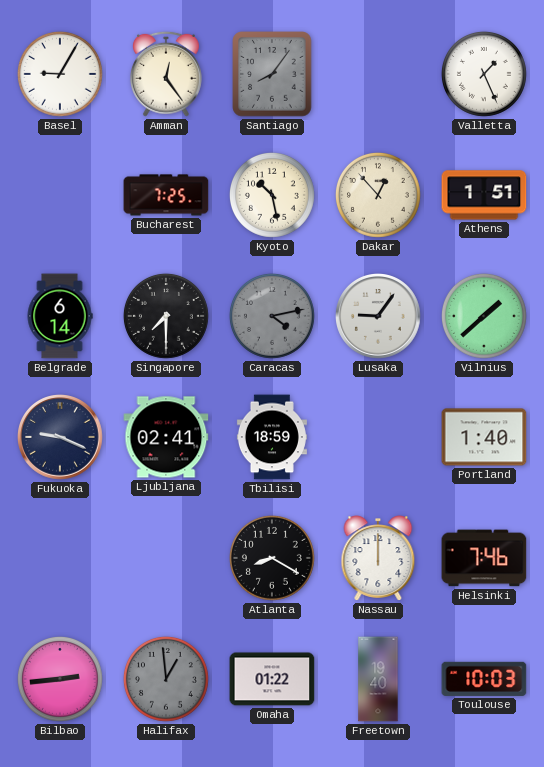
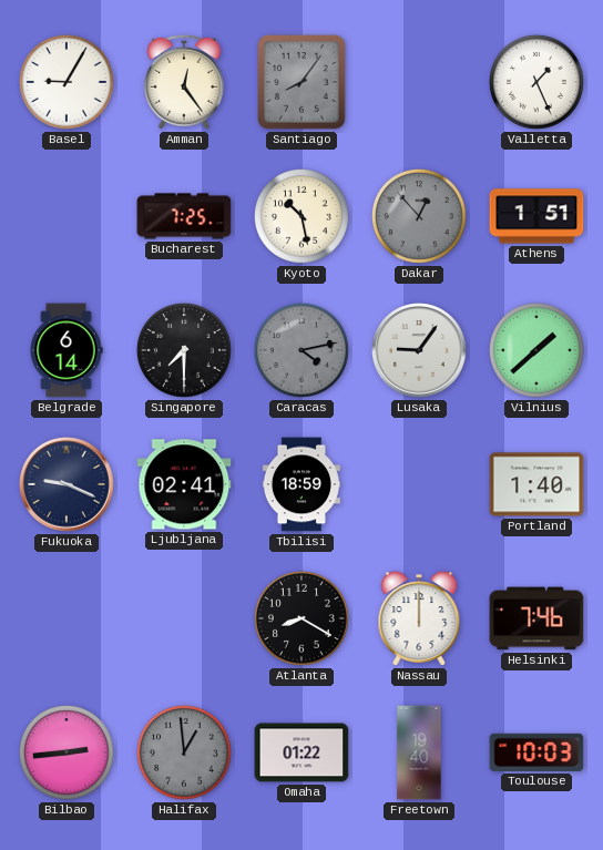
Dakar dial: cream -> grey
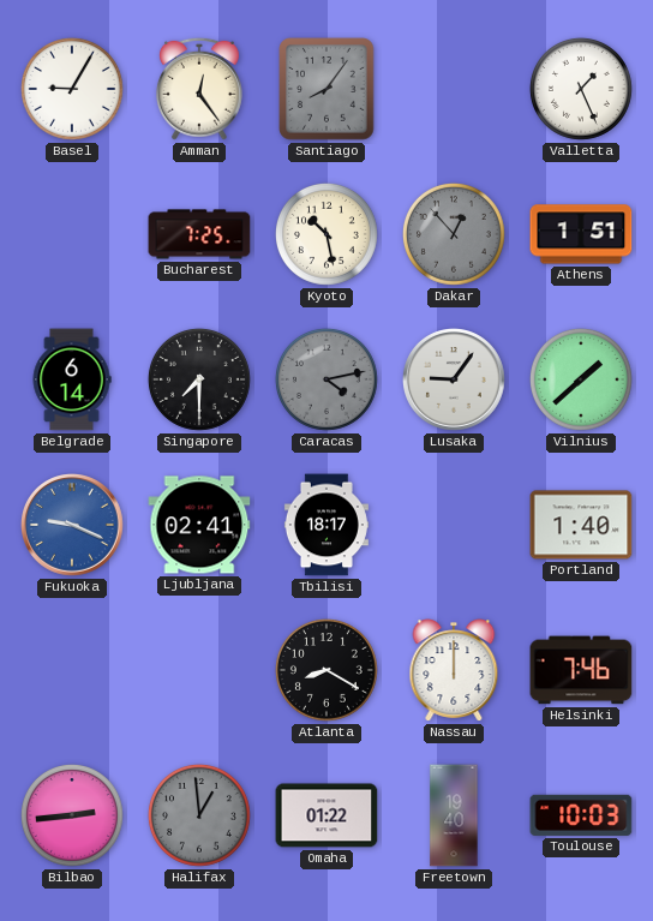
Fukuoka dial: navy -> blue
Tbilisi: 18:59 -> 18:17
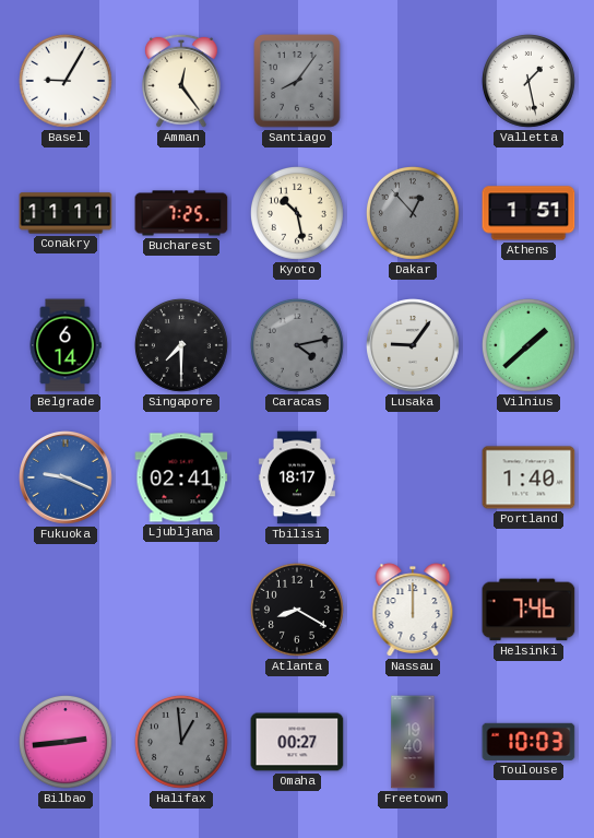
Valletta: 1:26 -> 1:28
Conakry: none -> 11:11
Omaha: 01:22 -> 00:27
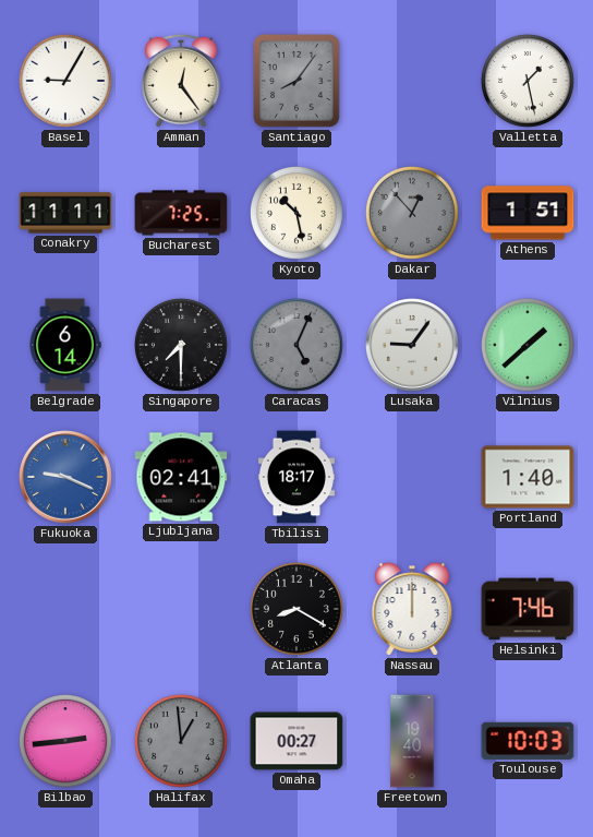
Caracas: 4:13 -> 5:04
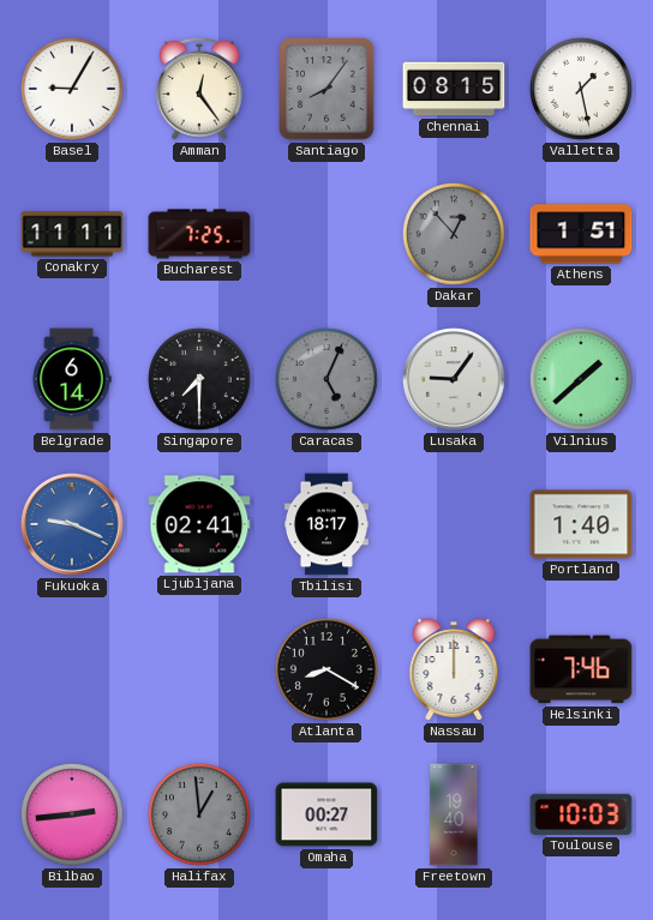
Chennai: none -> 08:15
Kyoto: 10:28 -> none
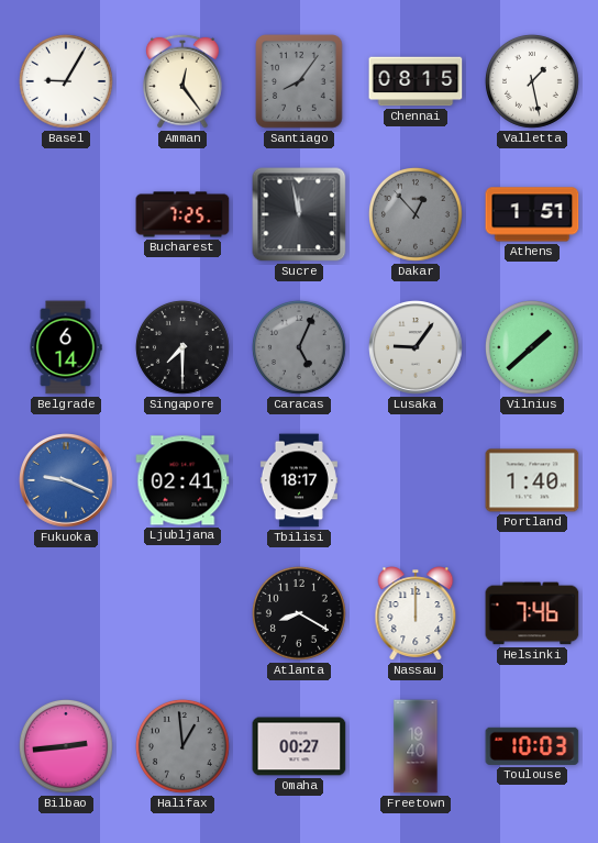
Conakry: 11:11 -> none
Sucre: none -> 11:58
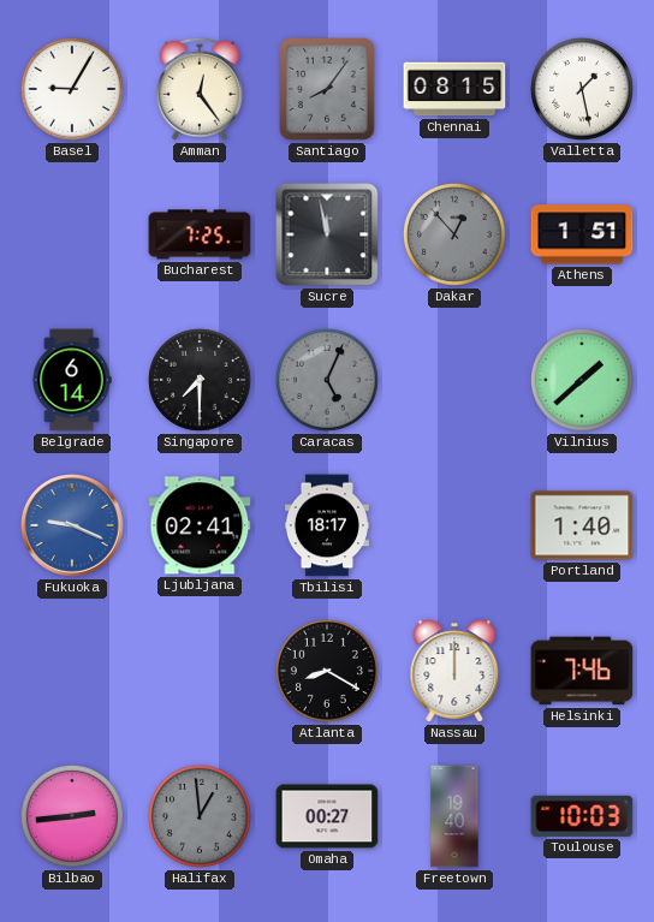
Lusaka: 9:06 -> none
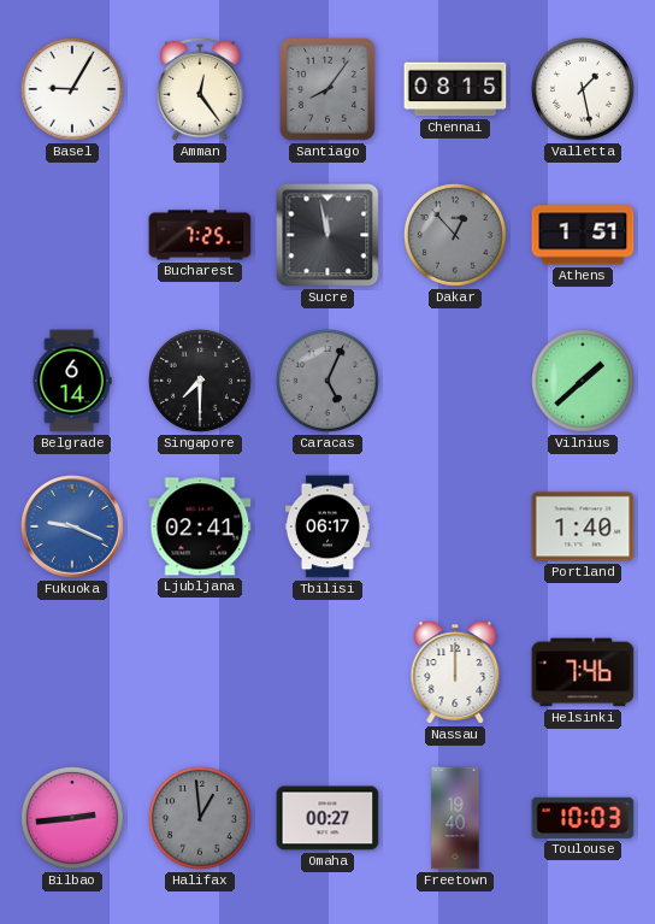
Tbilisi: 18:17 -> 06:17
Atlanta: 8:20 -> none
